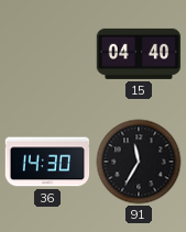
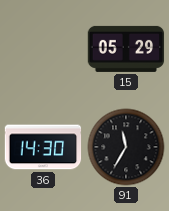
15: 04:40 -> 05:29
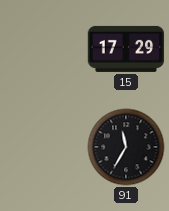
15: 05:29 -> 17:29
36: 14:30 -> none
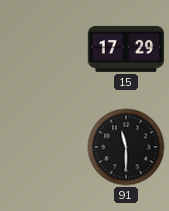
91: 11:35 -> 11:30
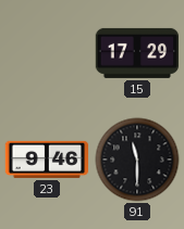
23: none -> 9:46
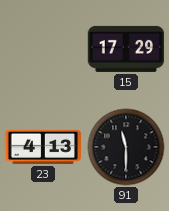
23: 9:46 -> 4:13
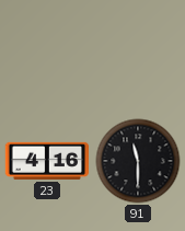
15: 17:29 -> none
23: 4:13 -> 4:16
